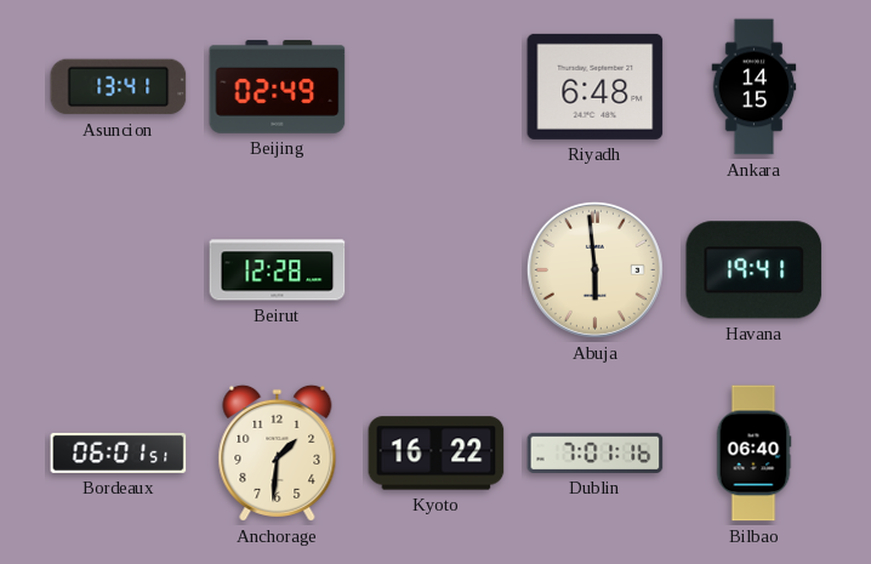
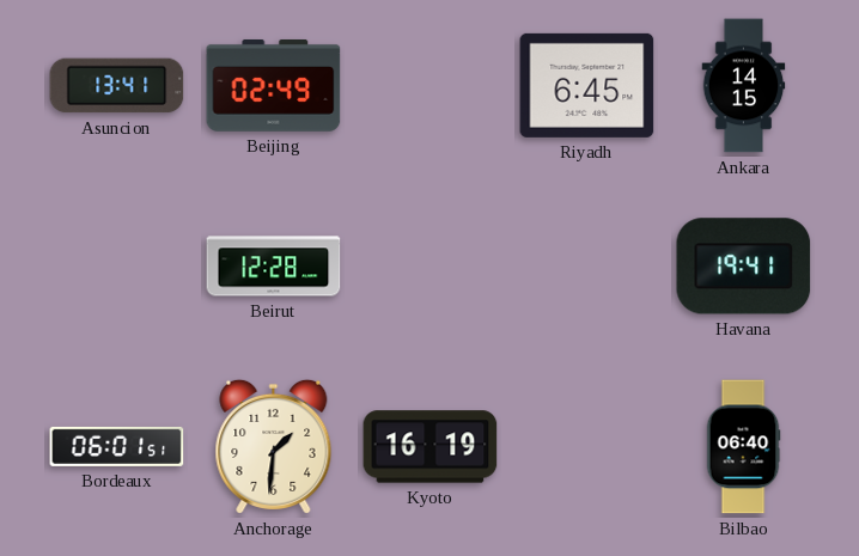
Riyadh: 6:48 -> 6:45
Abuja: 5:59 -> none
Kyoto: 16:22 -> 16:19
Dublin: 7:01 -> none
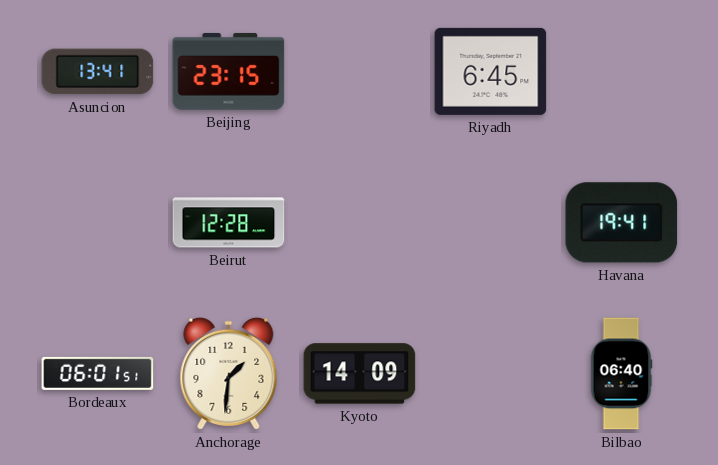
Beijing: 02:49 -> 23:15
Ankara: 14:15 -> none
Kyoto: 16:19 -> 14:09
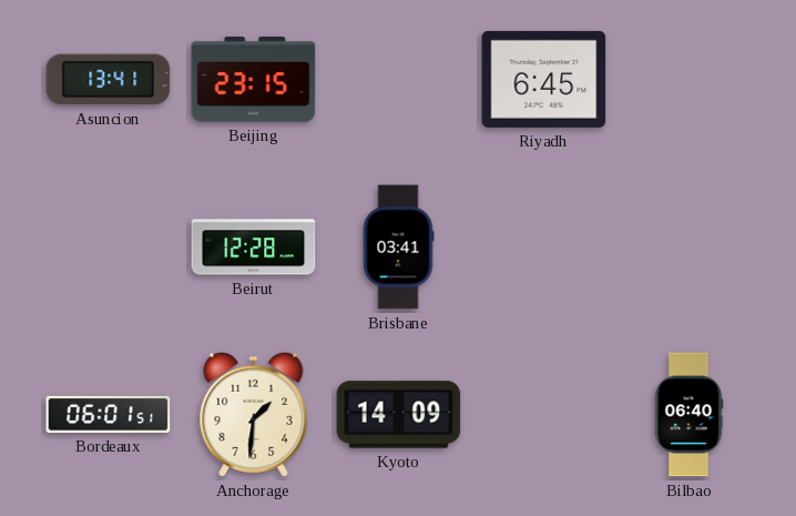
Brisbane: none -> 03:41
Havana: 19:41 -> none
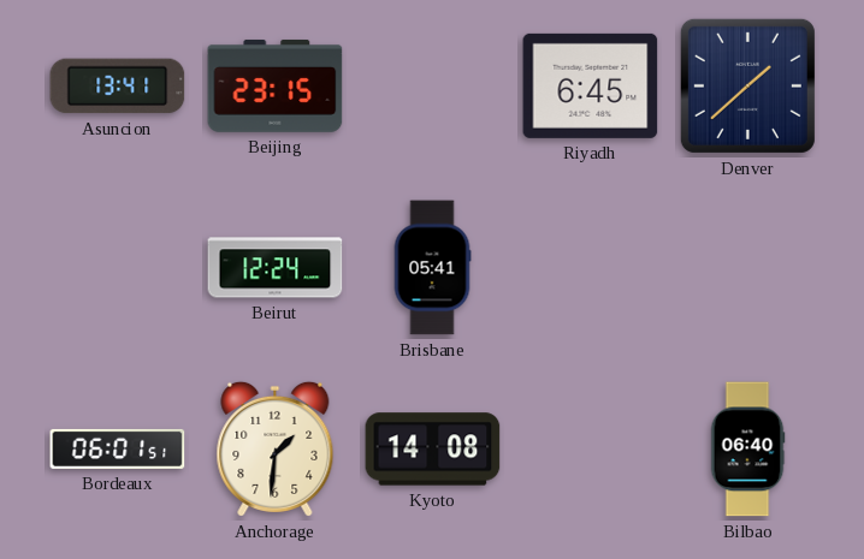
Denver: none -> 1:38
Beirut: 12:28 -> 12:24
Brisbane: 03:41 -> 05:41
Kyoto: 14:09 -> 14:08
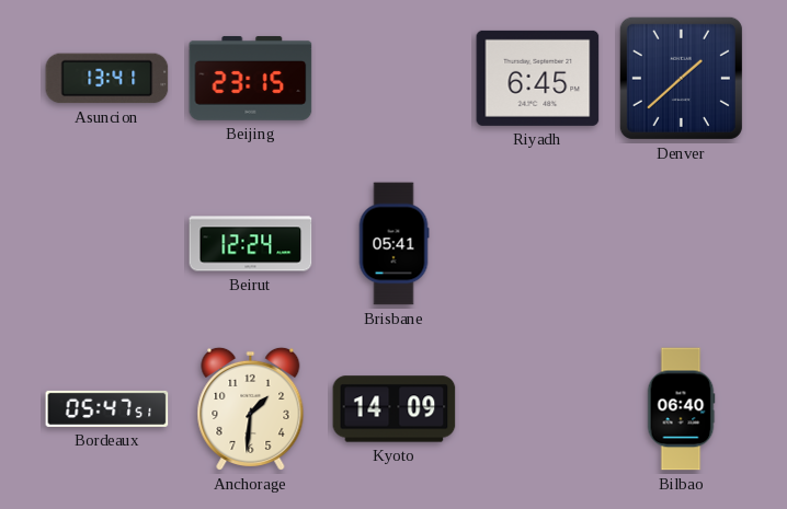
Bordeaux: 06:01 -> 05:47
Kyoto: 14:08 -> 14:09
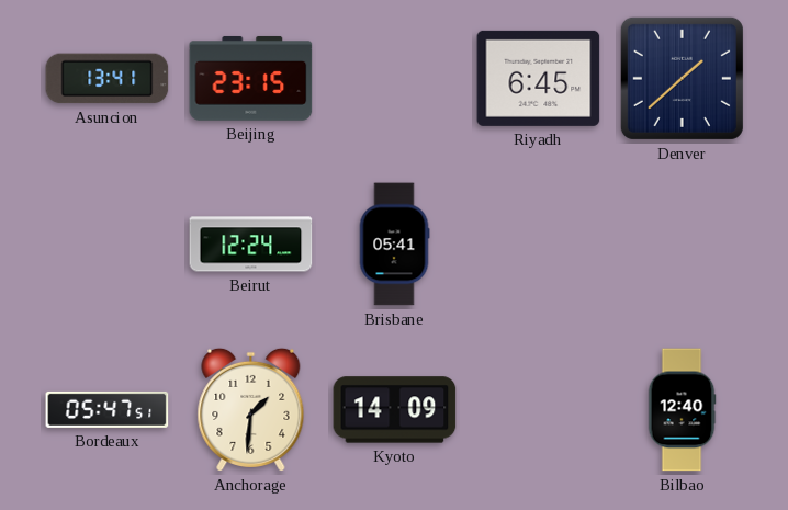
Bilbao: 06:40 -> 12:40
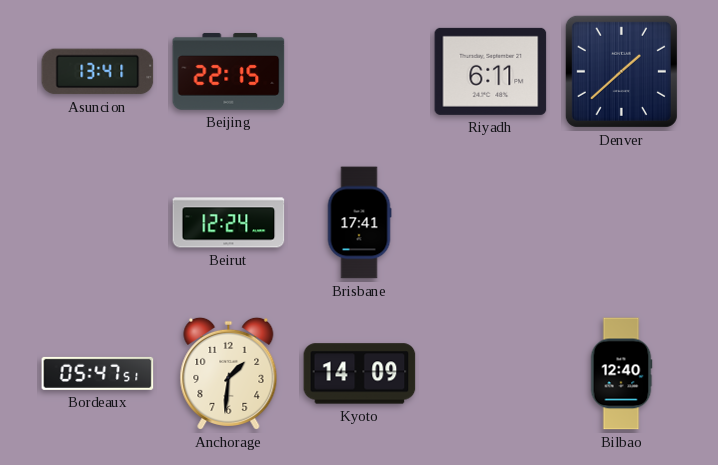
Beijing: 23:15 -> 22:15
Riyadh: 6:45 -> 6:11
Brisbane: 05:41 -> 17:41
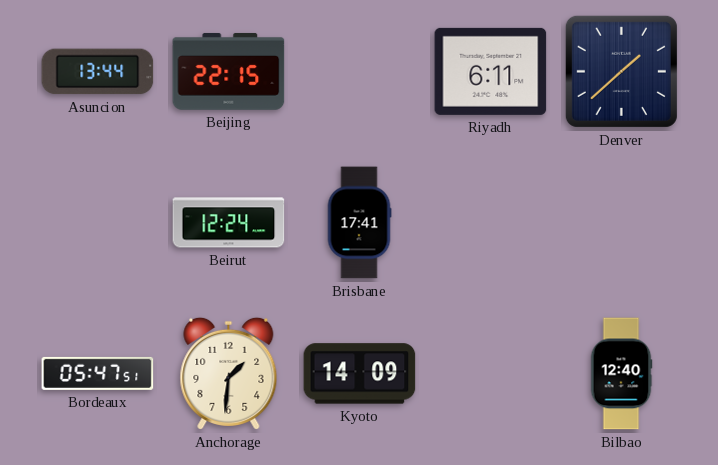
Asuncion: 13:41 -> 13:44
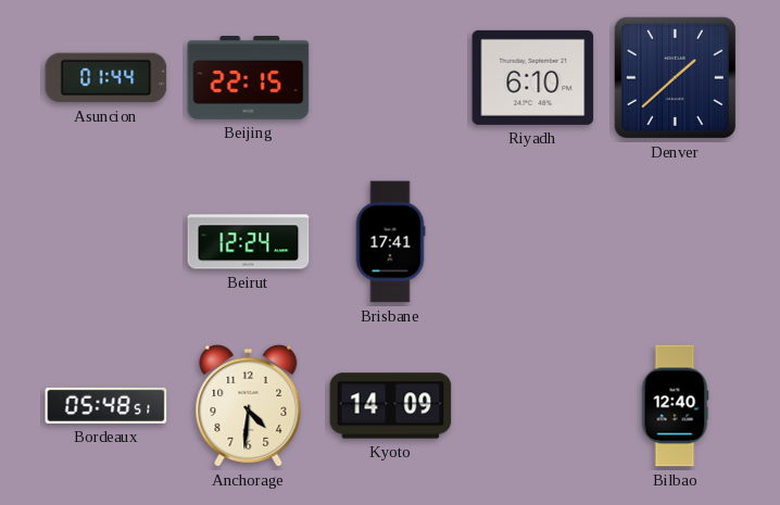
Asuncion: 13:44 -> 01:44
Riyadh: 6:11 -> 6:10
Bordeaux: 05:47 -> 05:48
Anchorage: 1:31 -> 4:31
